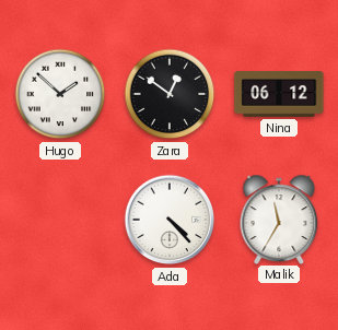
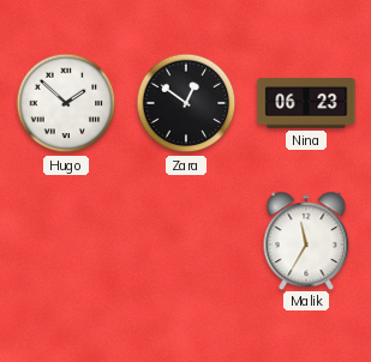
Nina: 06:12 -> 06:23
Ada: 4:23 -> none
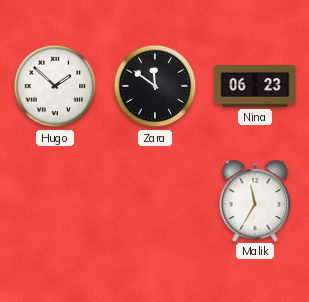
Zara: 12:51 -> 11:51
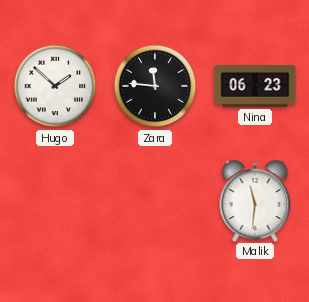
Zara: 11:51 -> 11:46
Malik: 11:35 -> 11:31
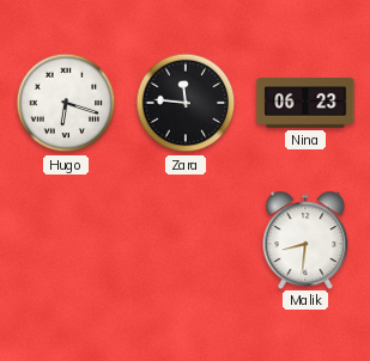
Hugo: 1:52 -> 6:18
Malik: 11:31 -> 8:31
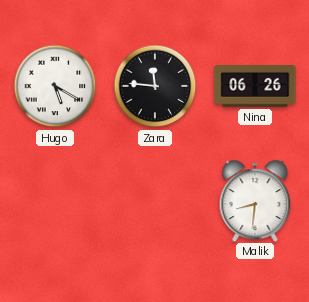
Hugo: 6:18 -> 5:20
Nina: 06:23 -> 06:26
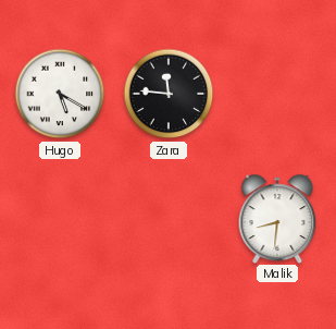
Nina: 06:26 -> none
